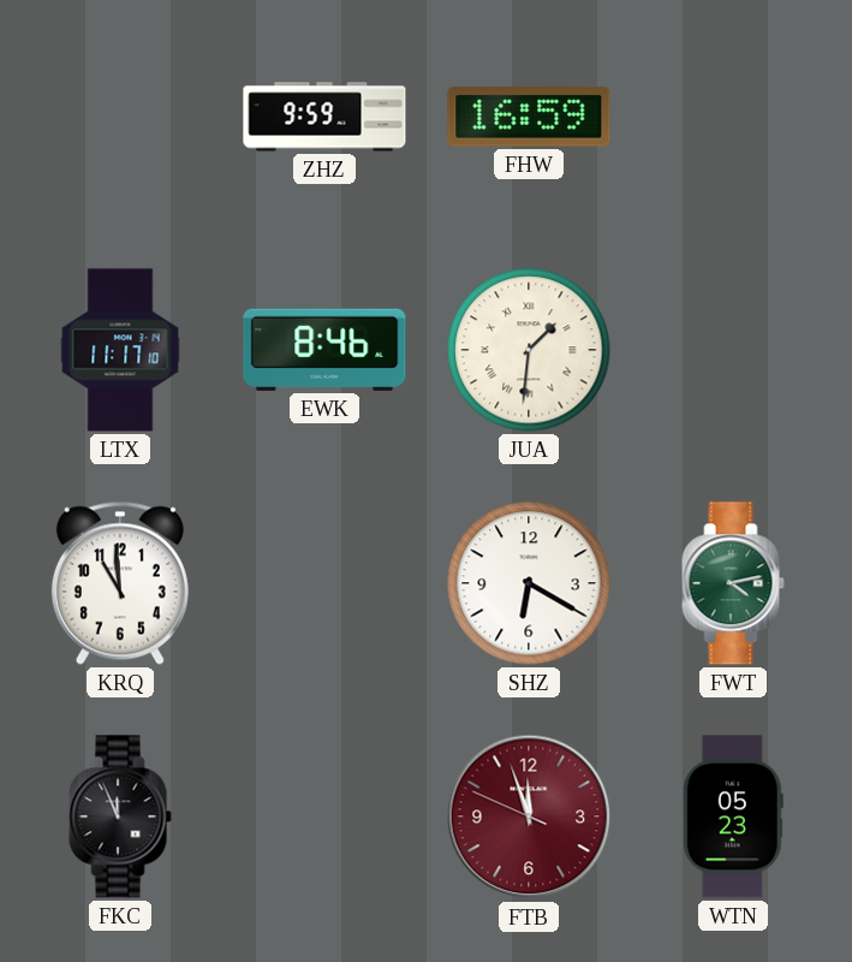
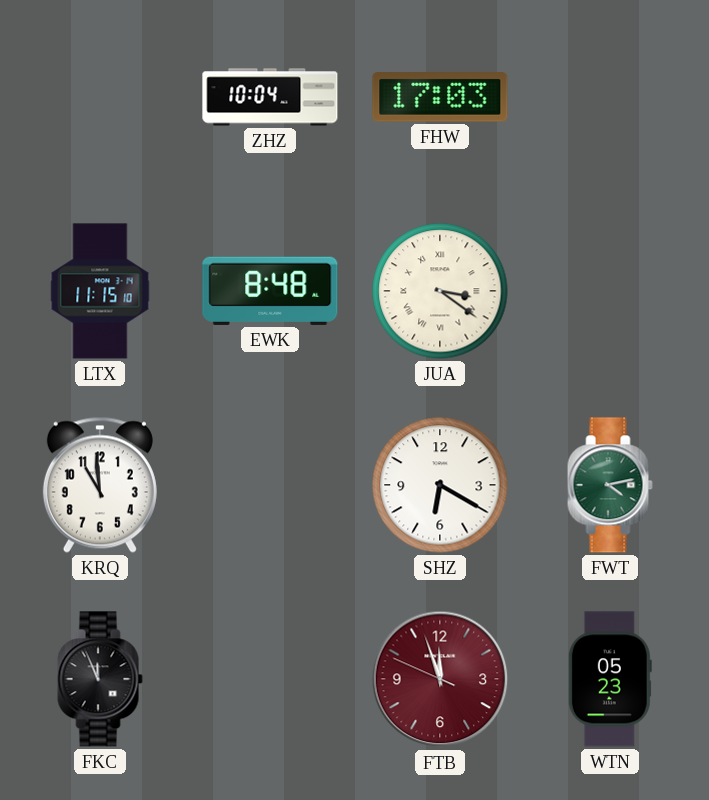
ZHZ: 9:59 -> 10:04
FHW: 16:59 -> 17:03
LTX: 11:17 -> 11:15
EWK: 8:46 -> 8:48
JUA: 1:31 -> 3:21
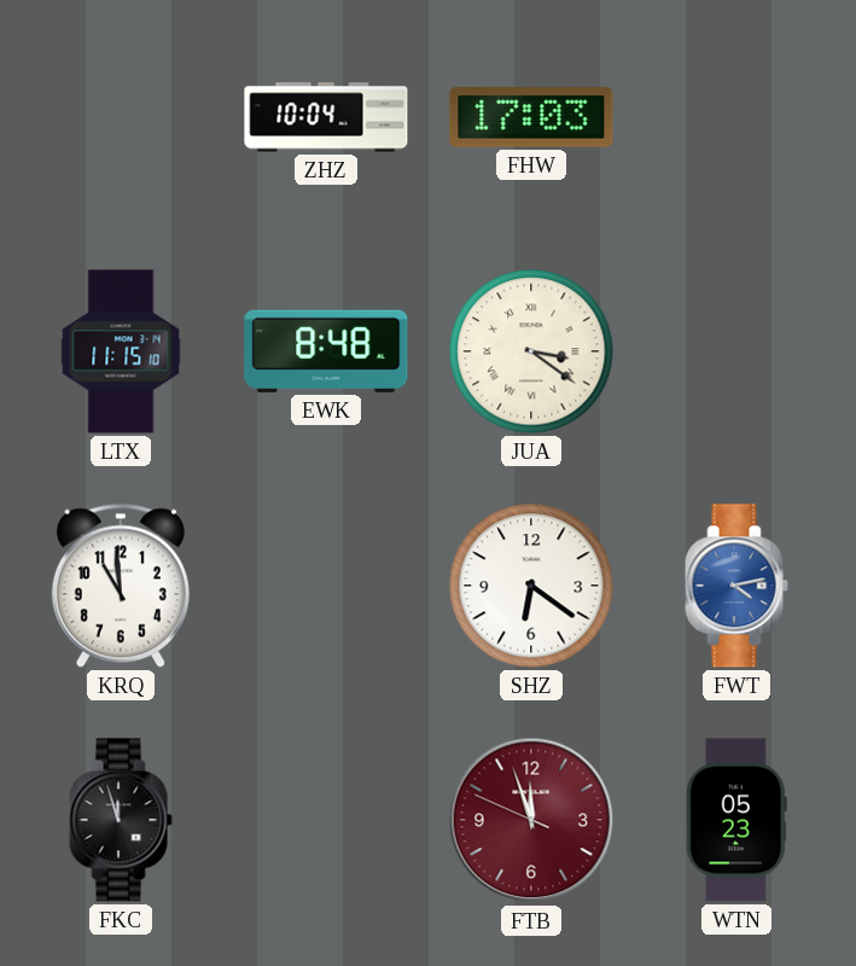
SHZ: 6:20 -> 6:21
FWT dial: green -> blue
FKC: 11:56 -> 11:57
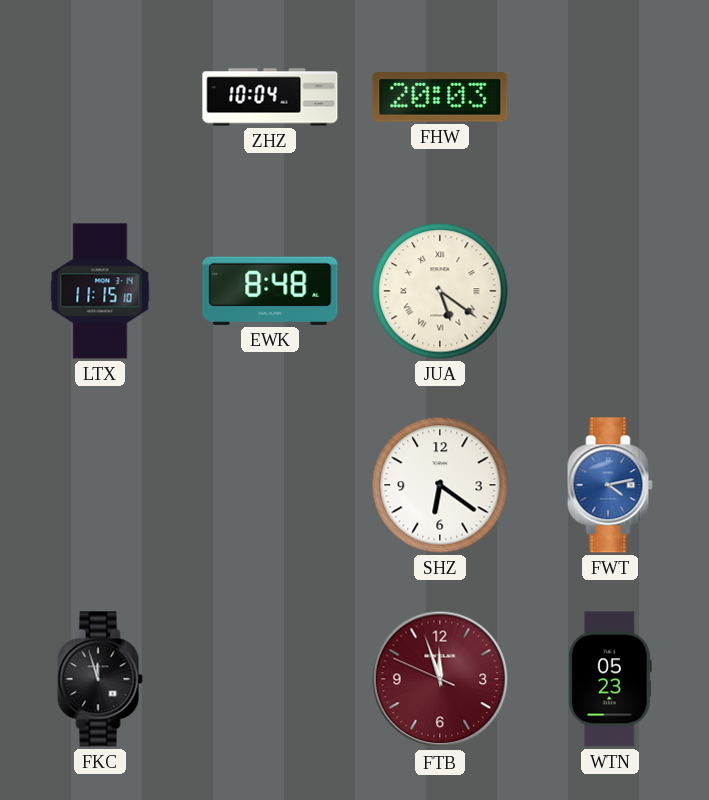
FHW: 17:03 -> 20:03
JUA: 3:21 -> 5:21
KRQ: 10:59 -> none
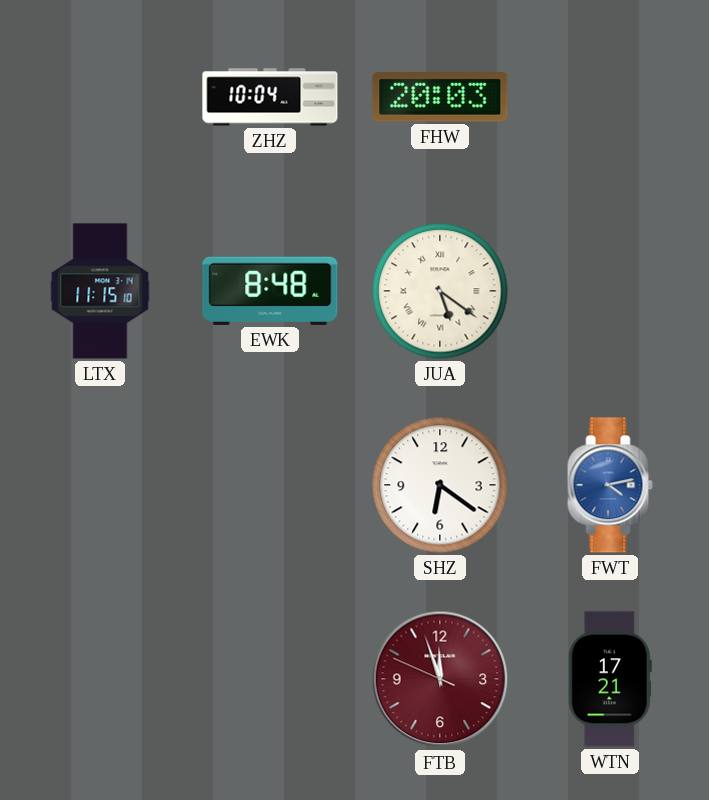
FKC: 11:57 -> none
WTN: 05:23 -> 17:21
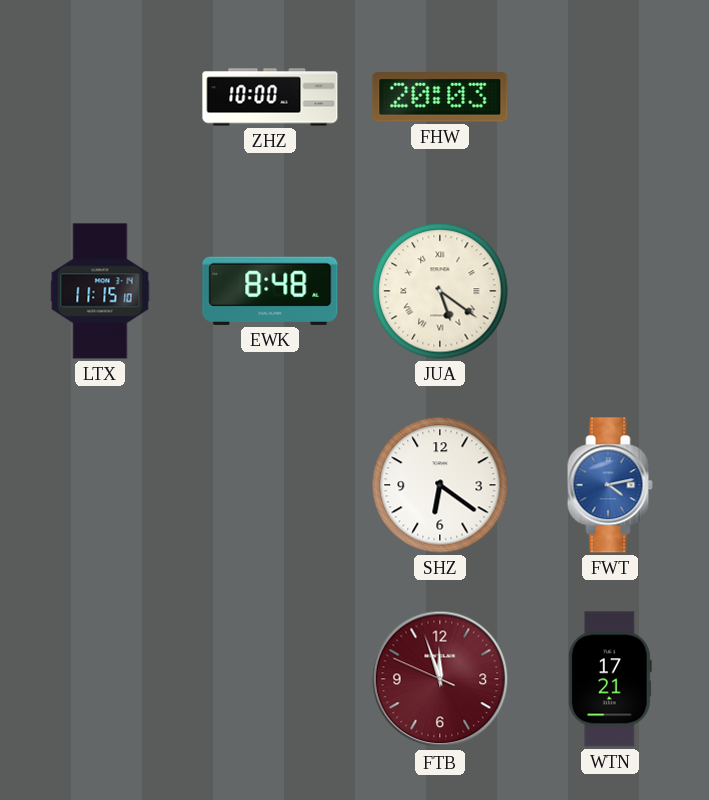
ZHZ: 10:04 -> 10:00
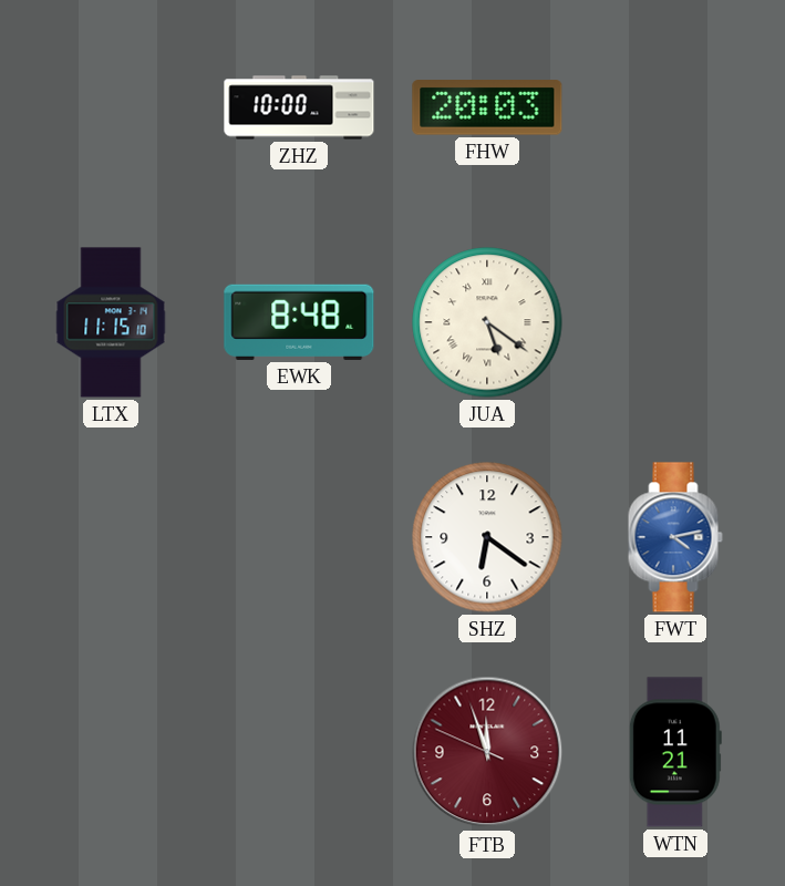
WTN: 17:21 -> 11:21
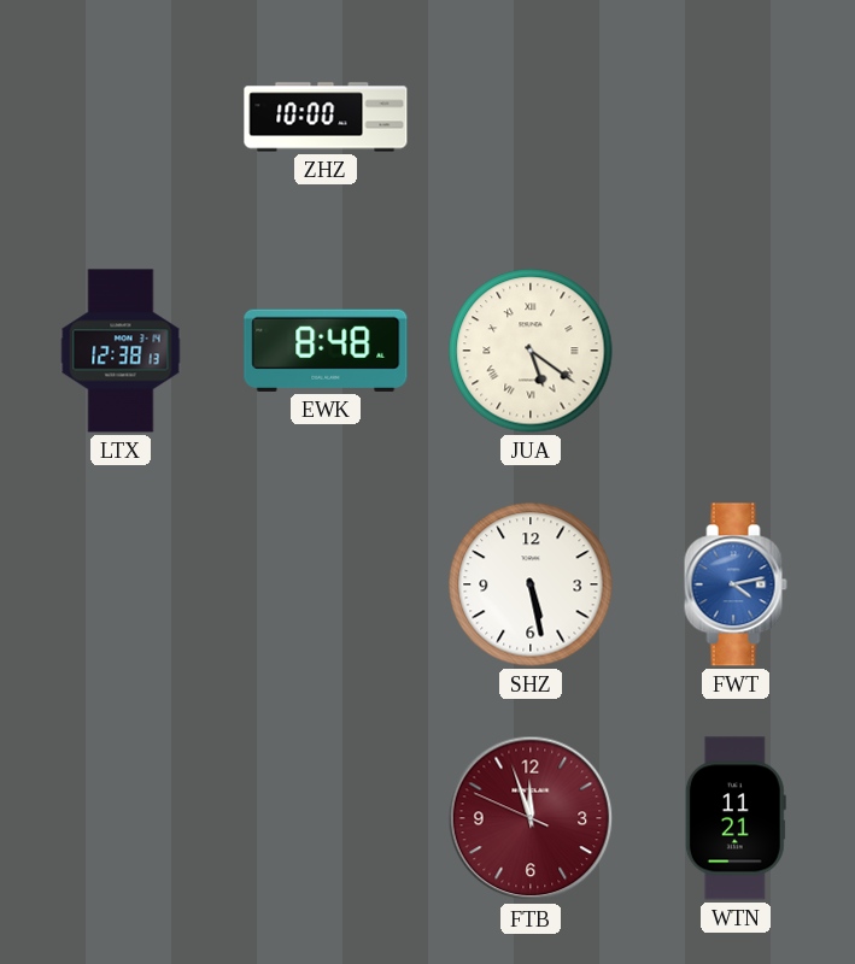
FHW: 20:03 -> none
LTX: 11:15 -> 12:38
SHZ: 6:21 -> 5:28
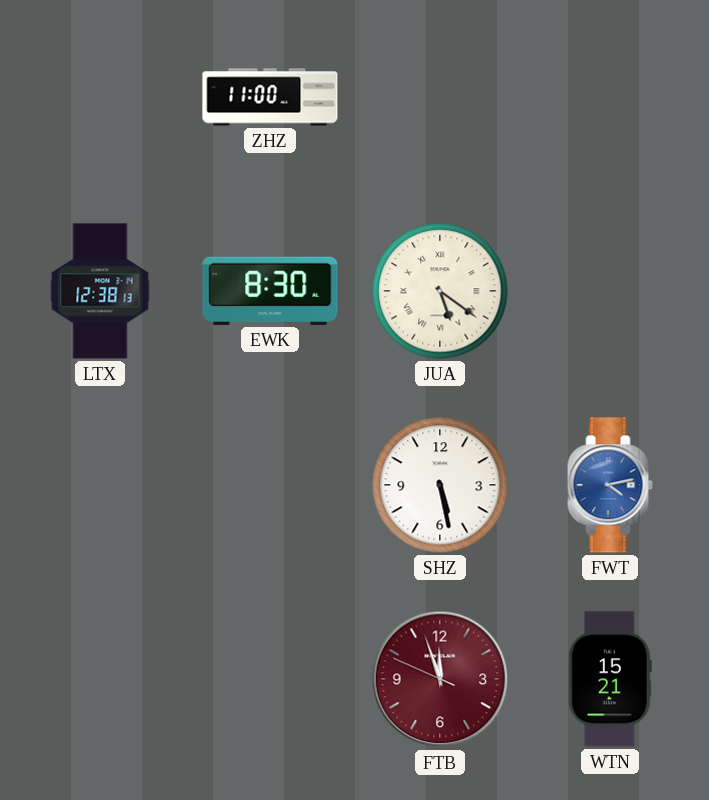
ZHZ: 10:00 -> 11:00
EWK: 8:48 -> 8:30
WTN: 11:21 -> 15:21
